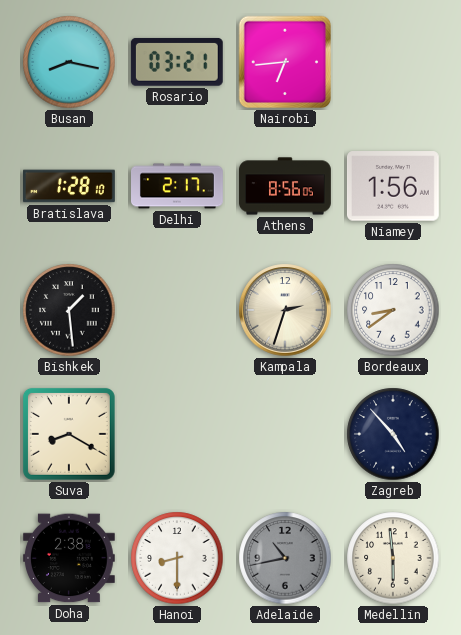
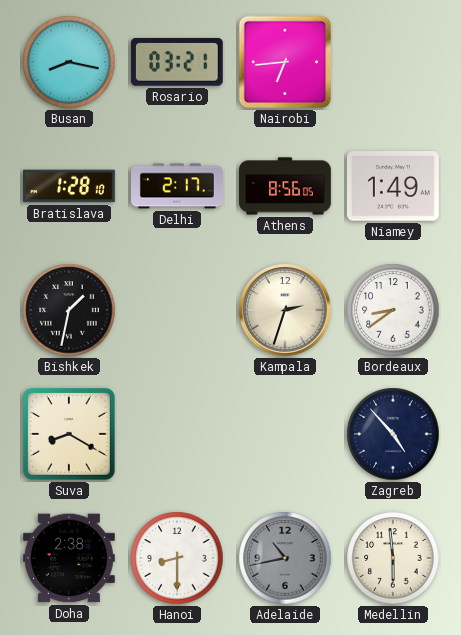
Niamey: 1:56 -> 1:49
Bishkek: 1:29 -> 1:32
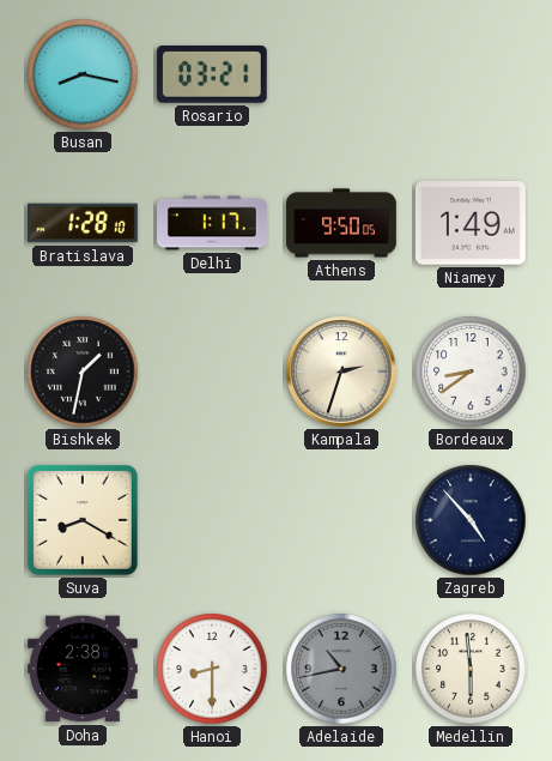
Nairobi: 6:44 -> none
Delhi: 2:17 -> 1:17
Athens: 8:56 -> 9:50
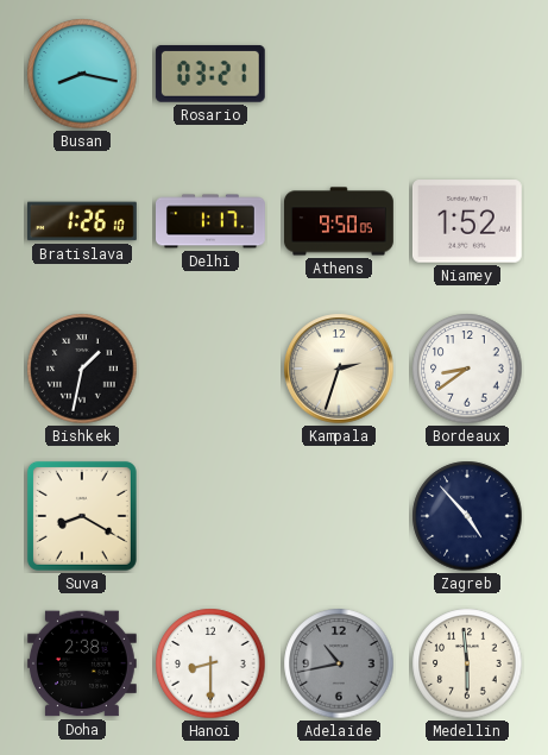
Bratislava: 1:28 -> 1:26
Niamey: 1:49 -> 1:52
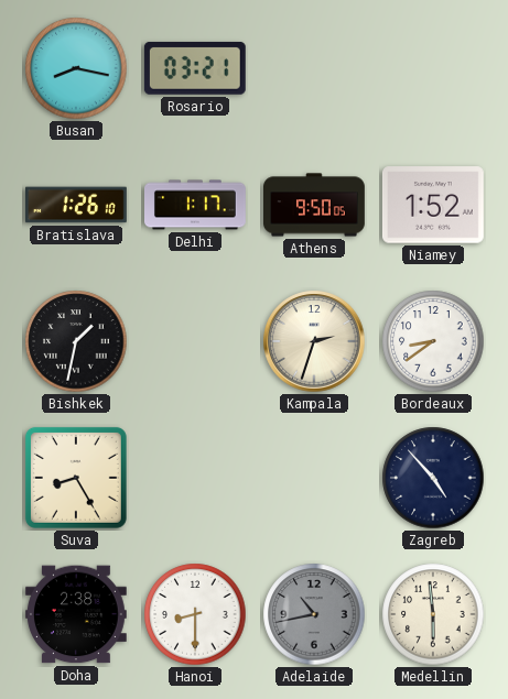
Suva: 8:20 -> 8:25
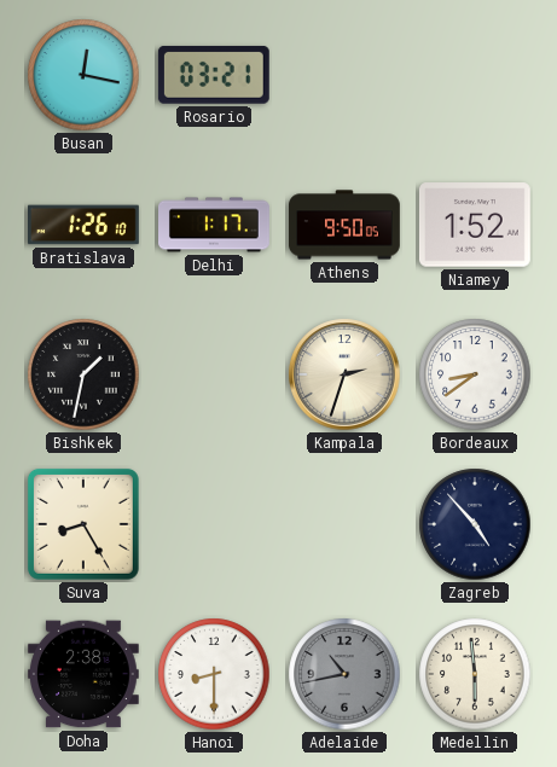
Busan: 8:17 -> 12:17
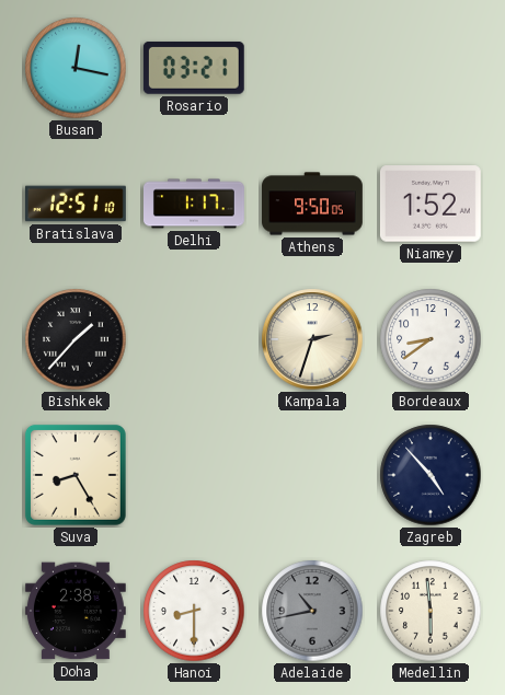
Bratislava: 1:26 -> 12:51
Bishkek: 1:32 -> 1:37
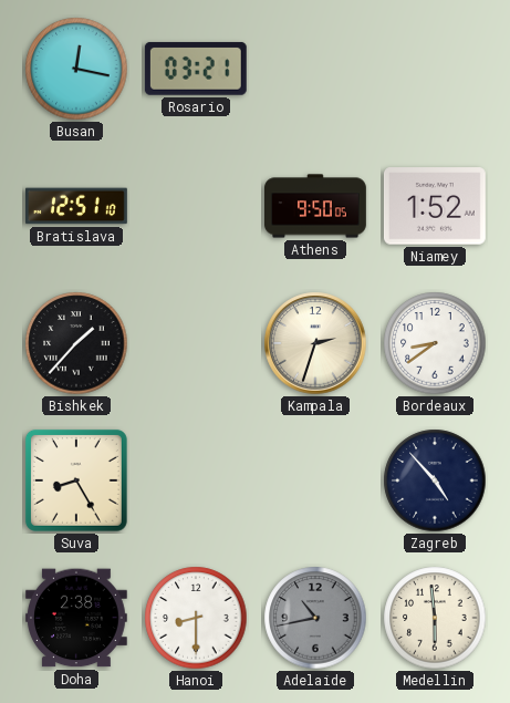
Delhi: 1:17 -> none
